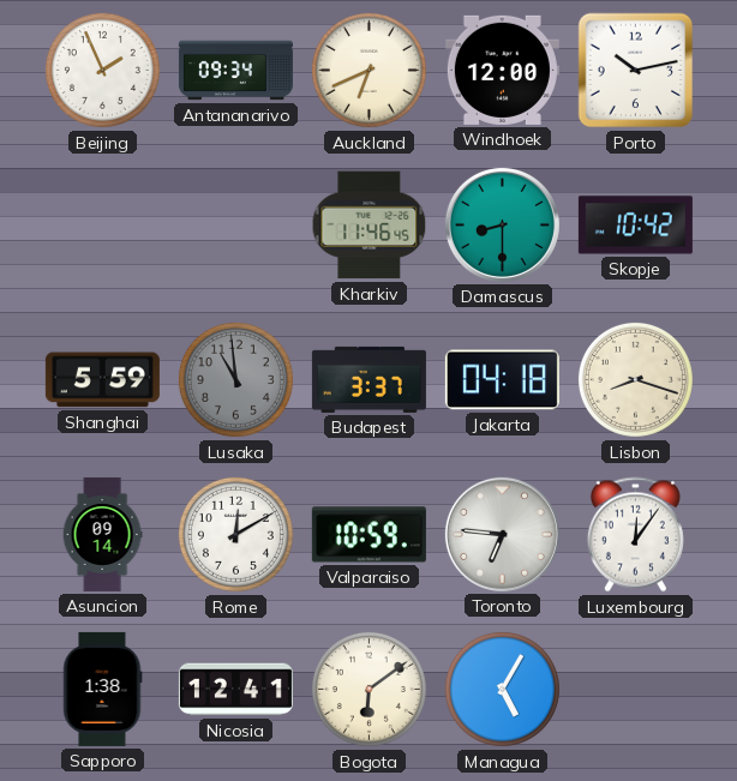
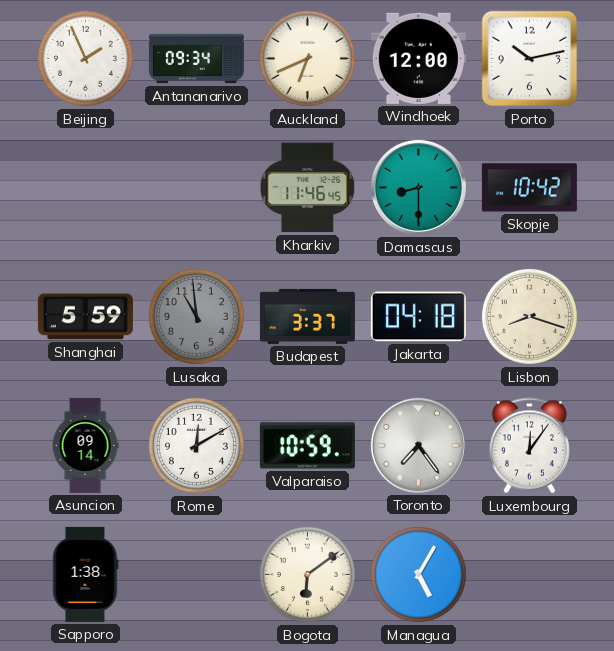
Toronto: 6:46 -> 7:24
Nicosia: 12:41 -> none
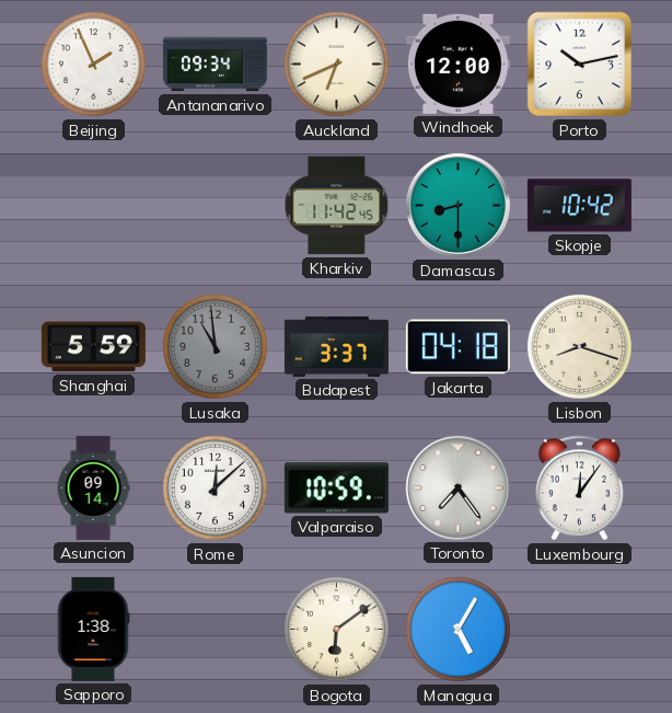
Kharkiv: 11:46 -> 11:42
Rome: 12:10 -> 12:08
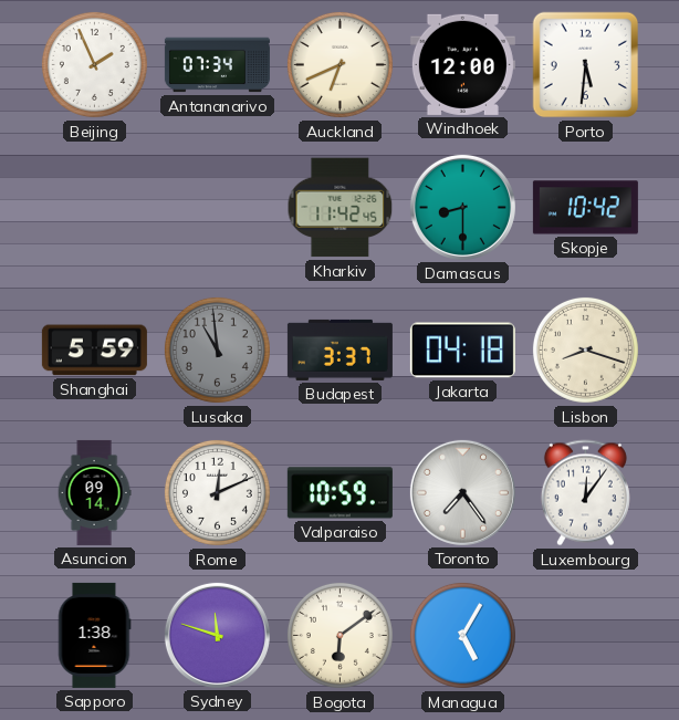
Antananarivo: 09:34 -> 07:34
Porto: 10:13 -> 5:31
Rome: 12:08 -> 12:11
Sydney: none -> 11:48
